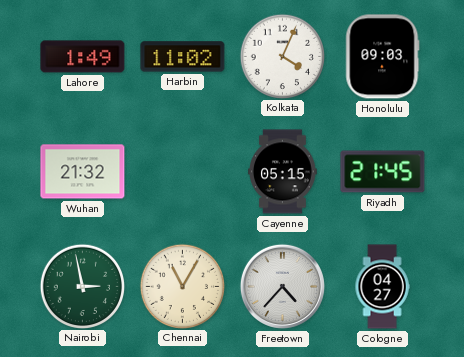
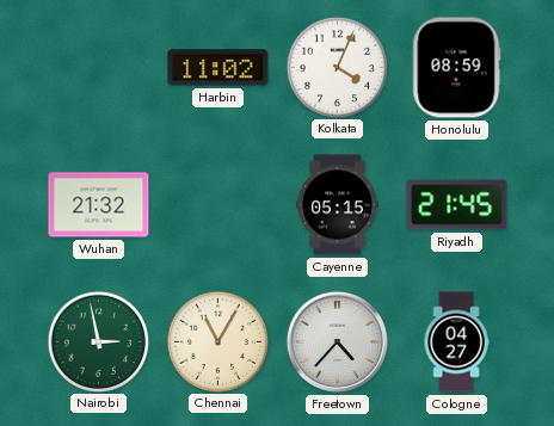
Lahore: 1:49 -> none
Honolulu: 09:03 -> 08:59
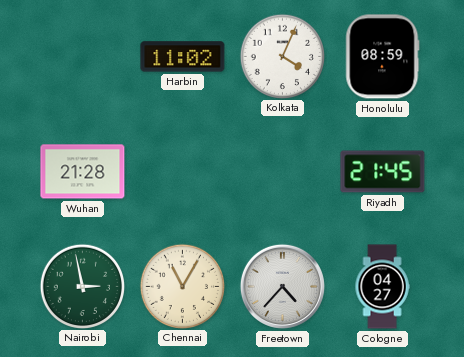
Wuhan: 21:32 -> 21:28
Cayenne: 05:15 -> none
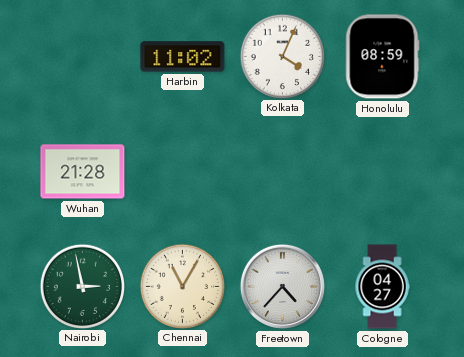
Riyadh: 21:45 -> none
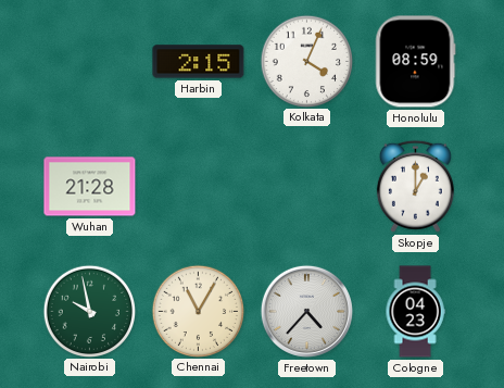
Harbin: 11:02 -> 2:15
Skopje: none -> 1:00
Nairobi: 2:58 -> 9:58
Cologne: 04:27 -> 04:23
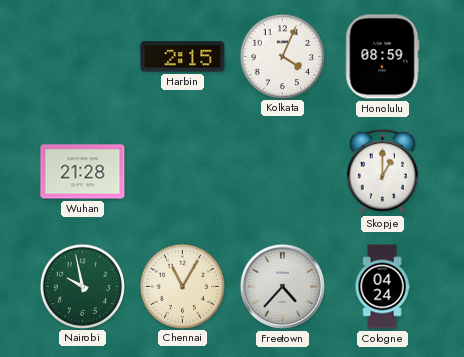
Cologne: 04:23 -> 04:24
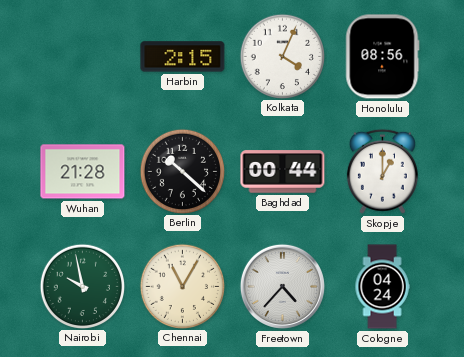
Honolulu: 08:59 -> 08:56
Berlin: none -> 10:22
Baghdad: none -> 00:44
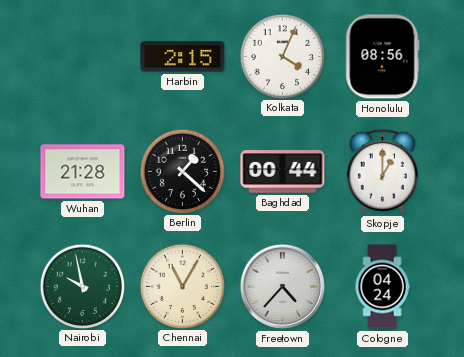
Berlin: 10:22 -> 1:22
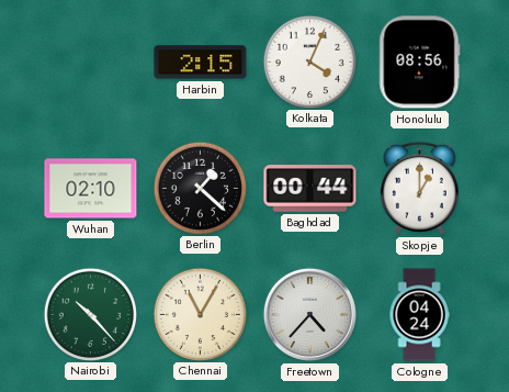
Wuhan: 21:28 -> 02:10
Nairobi: 9:58 -> 10:23
